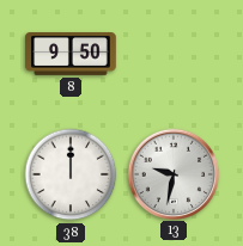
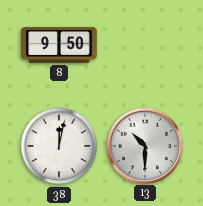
38: 12:00 -> 12:02
13: 9:32 -> 10:30
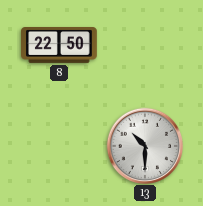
8: 9:50 -> 22:50
38: 12:02 -> none
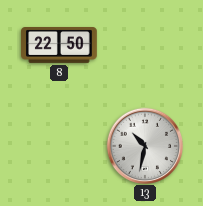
13: 10:30 -> 10:32
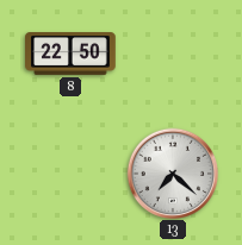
13: 10:32 -> 7:22
